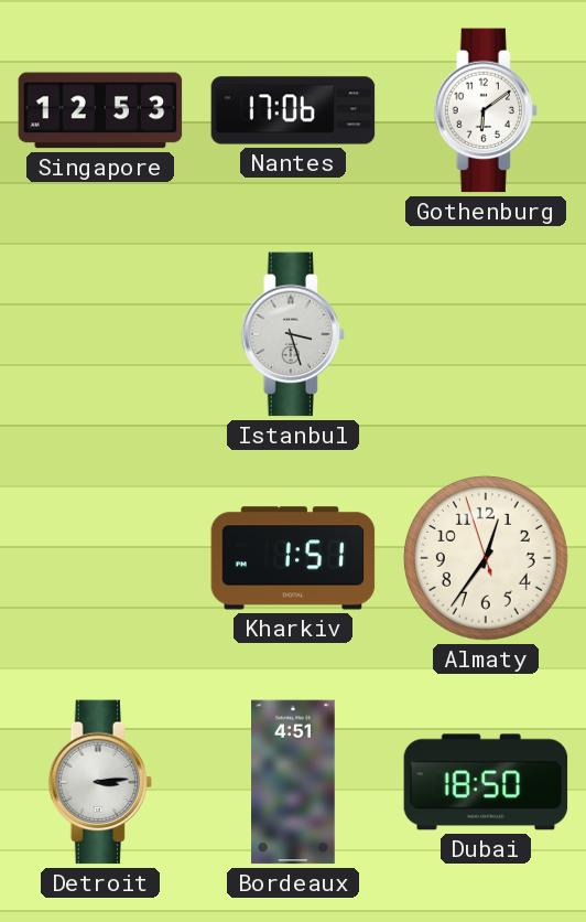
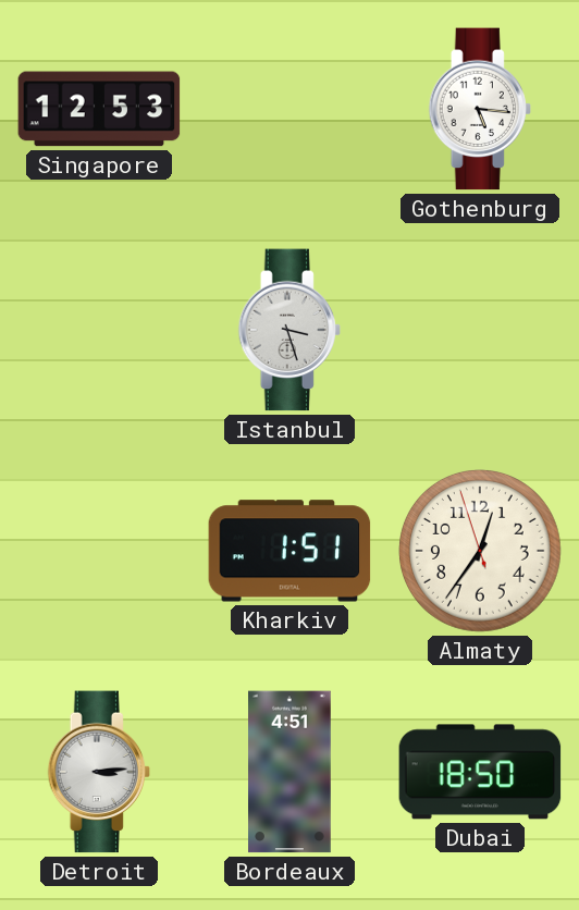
Nantes: 17:06 -> none
Gothenburg: 6:09 -> 5:16
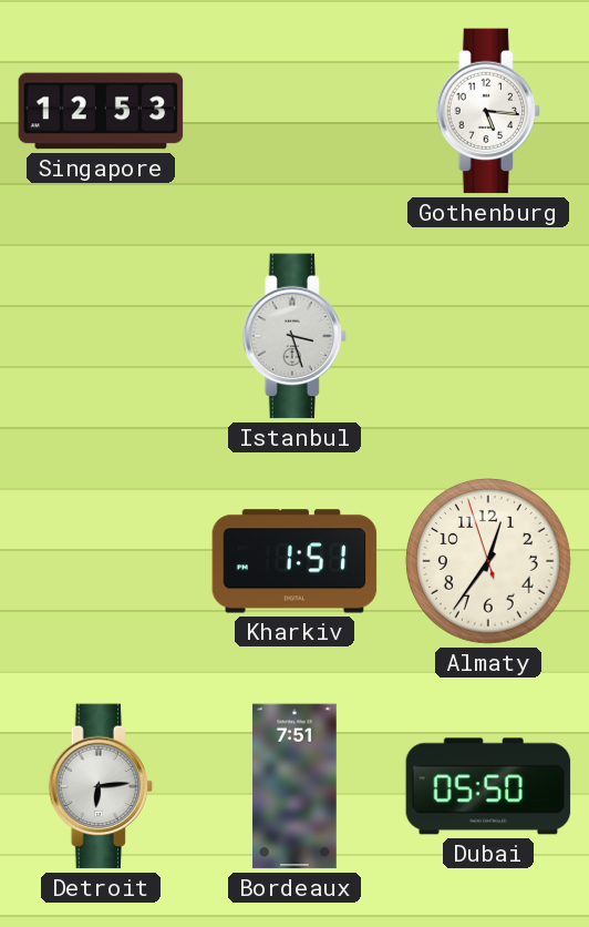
Detroit: 3:14 -> 6:14
Bordeaux: 4:51 -> 7:51
Dubai: 18:50 -> 05:50
